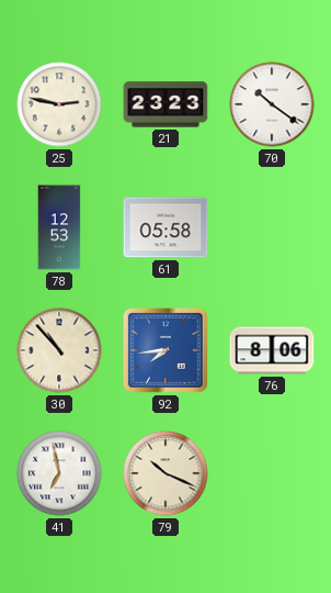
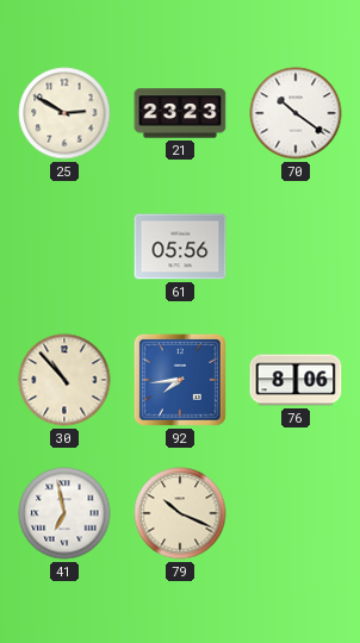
25: 2:47 -> 2:50
78: 12:53 -> none
61: 05:58 -> 05:56
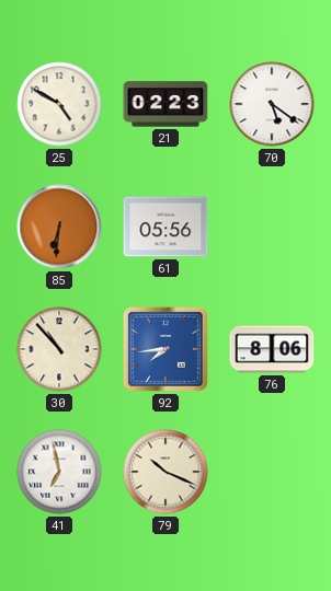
25: 2:50 -> 4:50
21: 23:23 -> 02:23
70: 10:21 -> 5:21
85: none -> 6:31
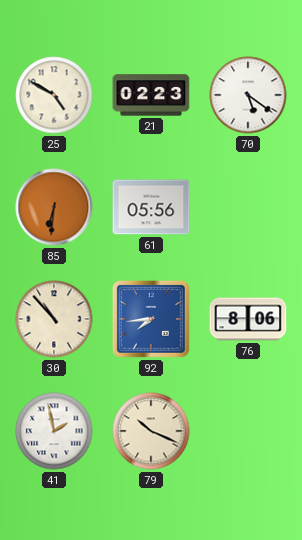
41: 6:58 -> 1:58
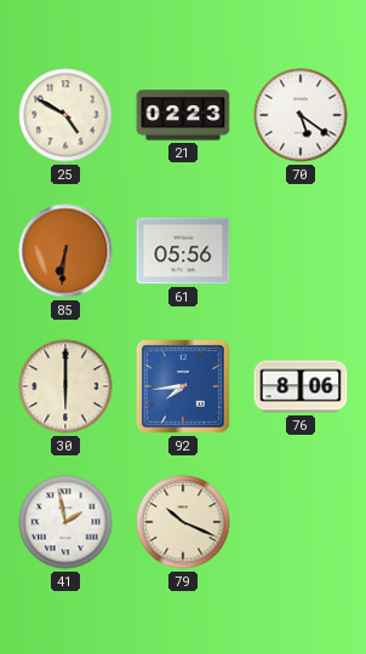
30: 10:53 -> 6:00
